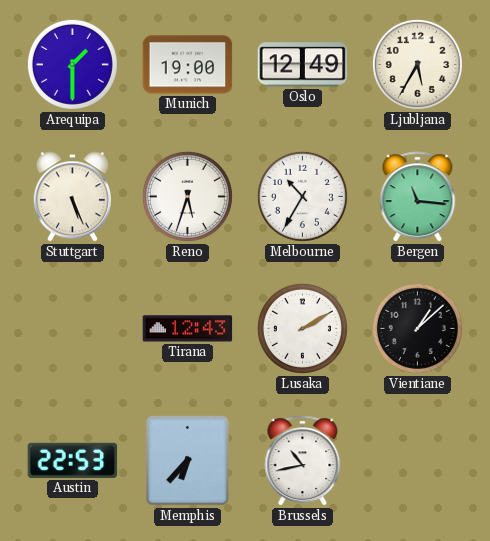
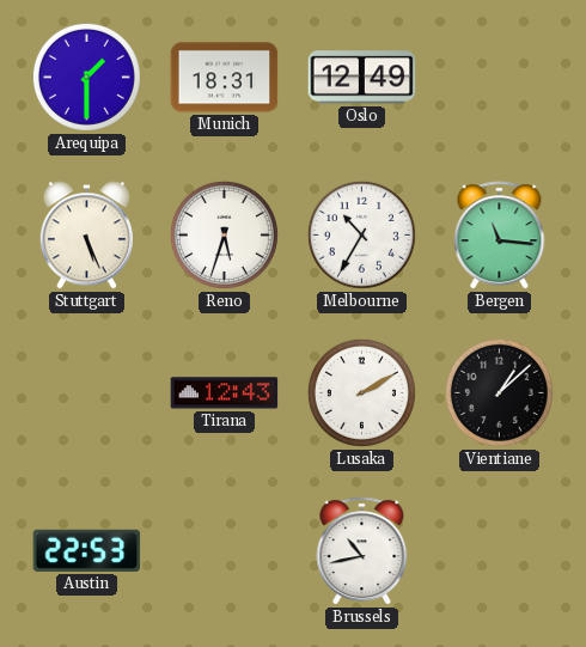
Munich: 19:00 -> 18:31
Ljubljana: 5:35 -> none
Memphis: 6:37 -> none
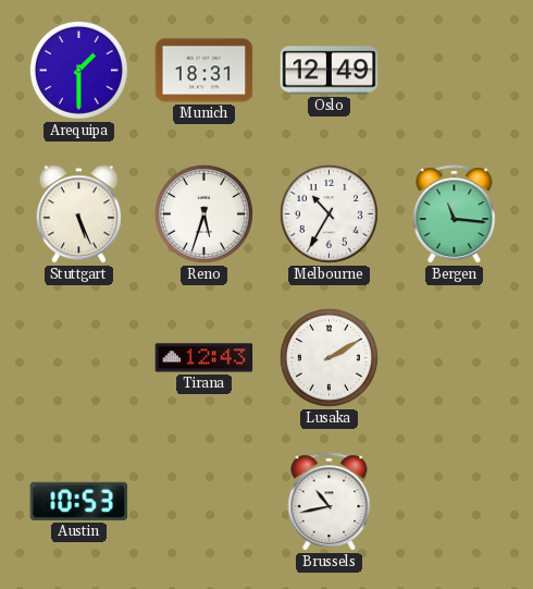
Vientiane: 1:08 -> none
Austin: 22:53 -> 10:53
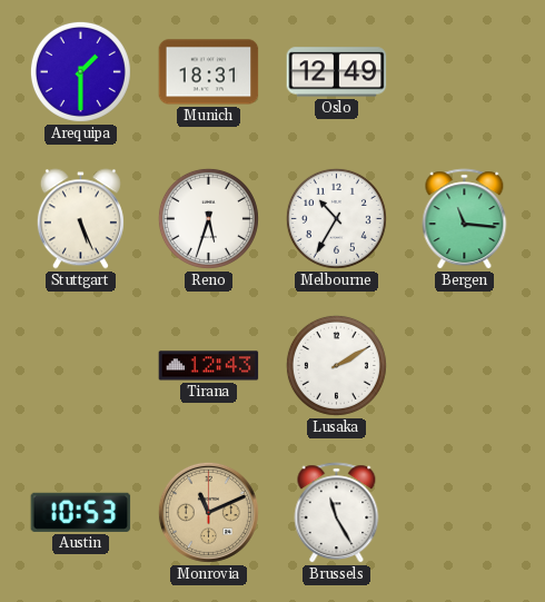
Monrovia: none -> 11:11
Brussels: 10:43 -> 11:25
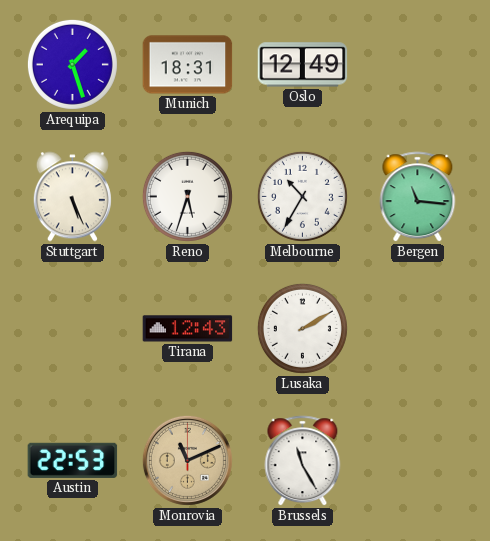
Arequipa: 1:30 -> 1:27
Austin: 10:53 -> 22:53
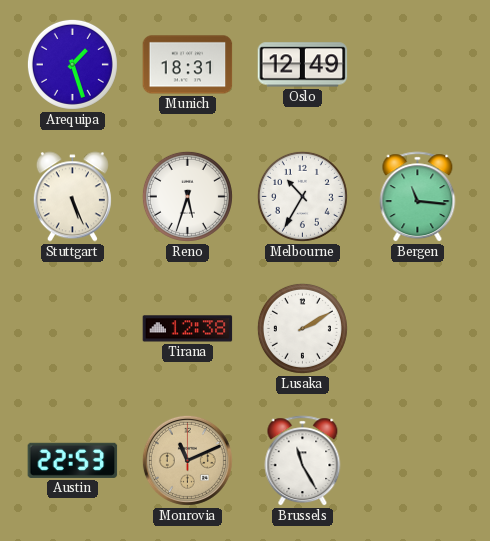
Tirana: 12:43 -> 12:38
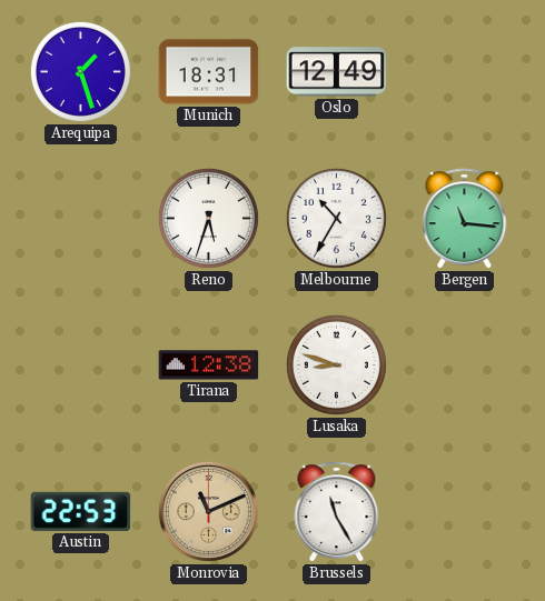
Stuttgart: 5:26 -> none
Lusaka: 2:10 -> 8:48
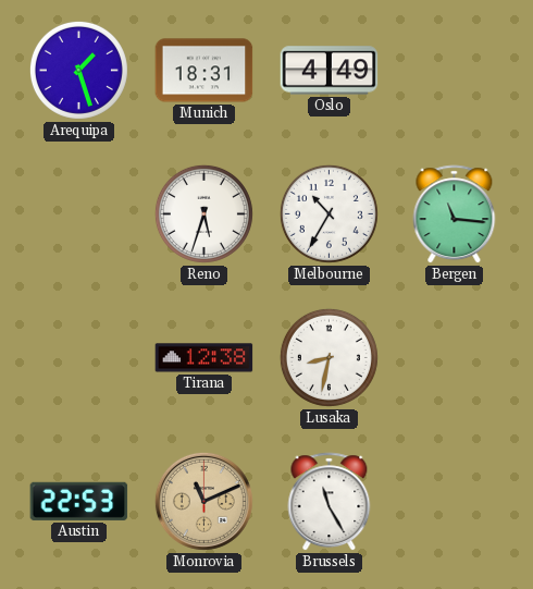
Oslo: 12:49 -> 4:49
Lusaka: 8:48 -> 8:32
